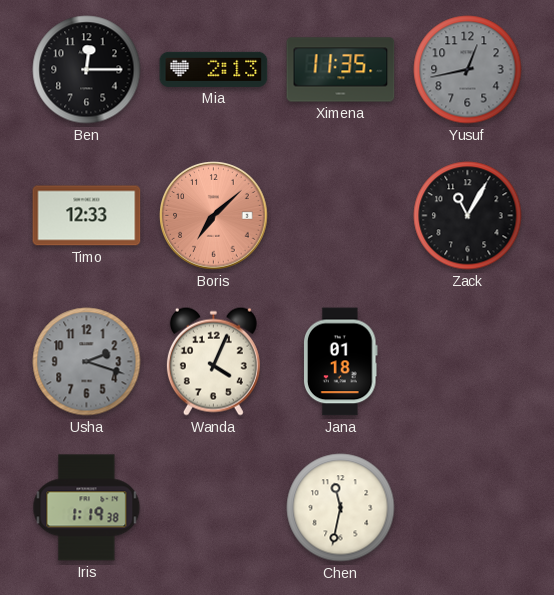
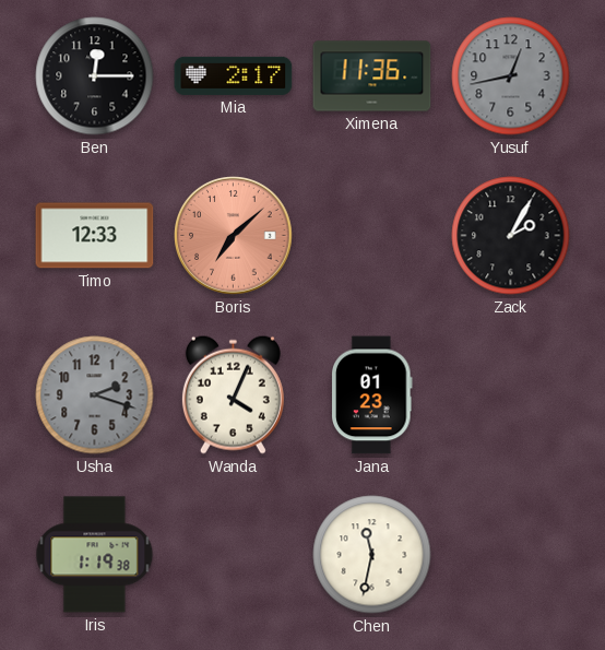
Mia: 2:13 -> 2:17
Ximena: 11:35 -> 11:36
Zack: 11:05 -> 2:05
Jana: 01:18 -> 01:23
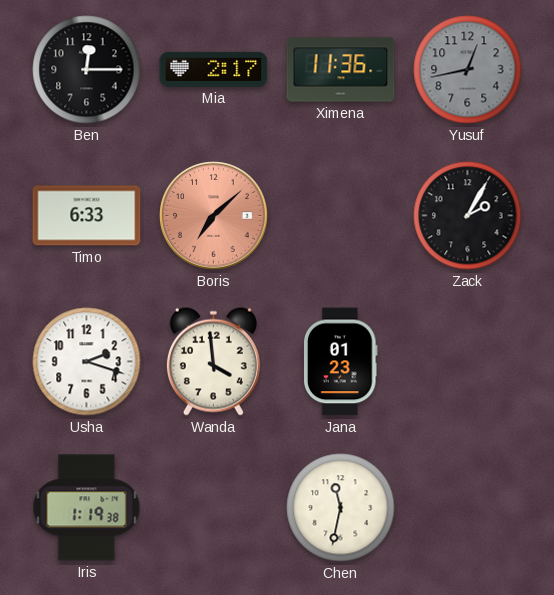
Timo: 12:33 -> 6:33
Usha dial: grey -> white
Wanda: 4:04 -> 3:59
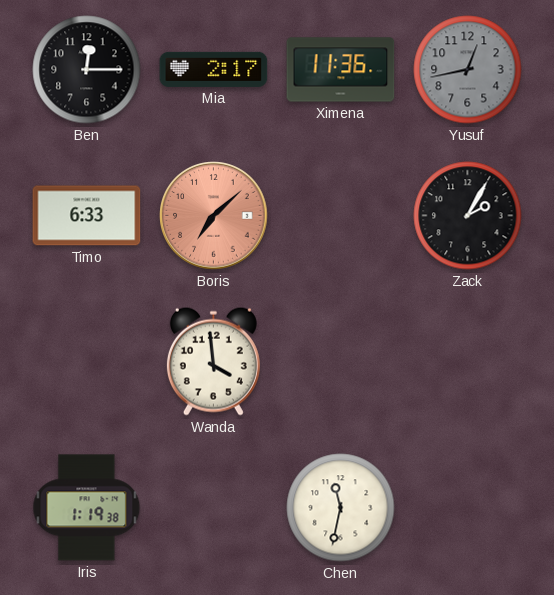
Usha: 2:18 -> none
Jana: 01:23 -> none
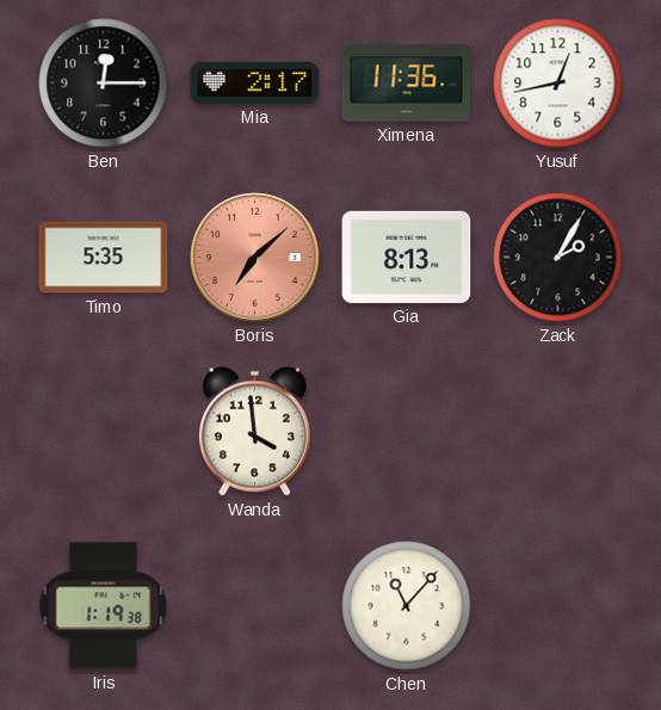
Yusuf dial: grey -> white
Timo: 6:33 -> 5:35
Gia: none -> 8:13
Chen: 11:32 -> 11:07
